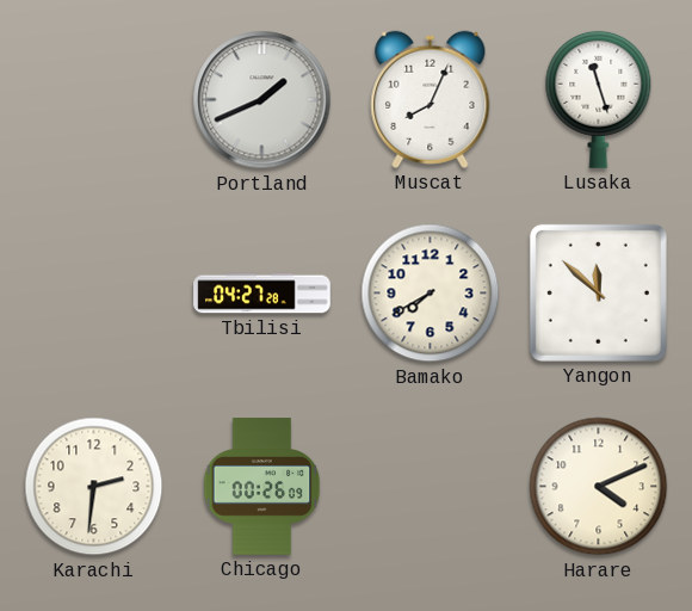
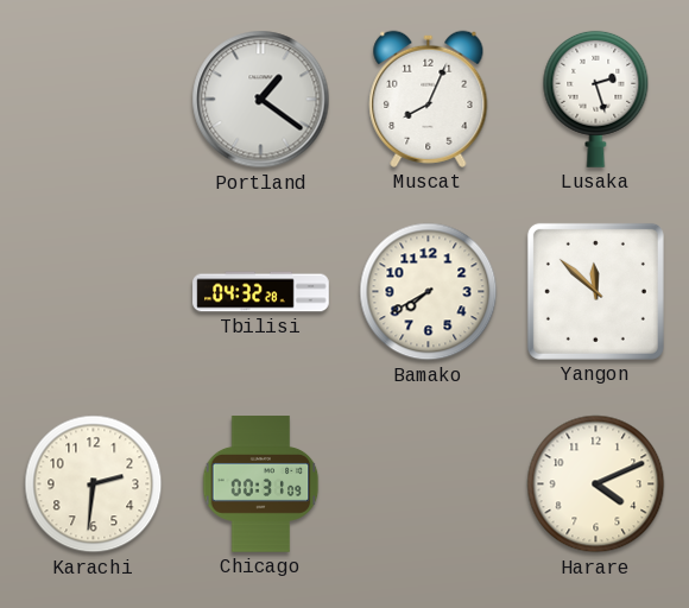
Portland: 1:41 -> 1:21
Lusaka: 11:27 -> 2:27
Tbilisi: 04:27 -> 04:32
Chicago: 00:26 -> 00:31
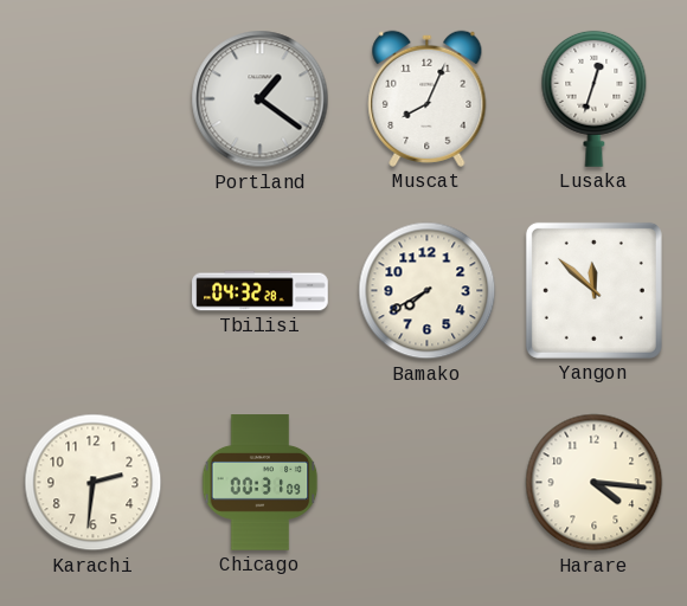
Lusaka: 2:27 -> 12:33
Harare: 4:11 -> 4:16
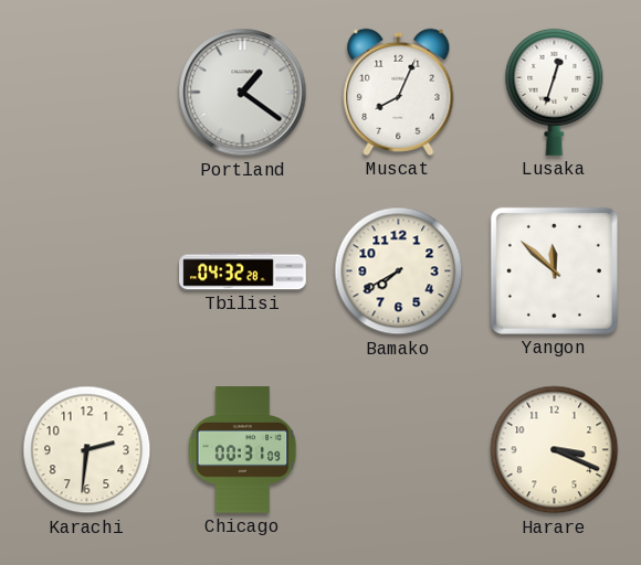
Harare: 4:16 -> 3:19
